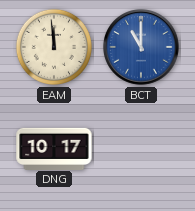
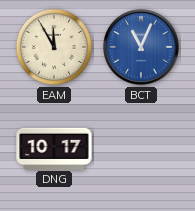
EAM: 11:59 -> 11:55
BCT: 11:00 -> 11:04
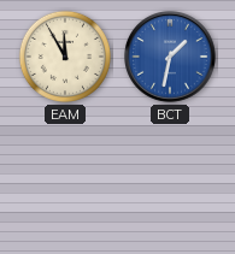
BCT: 11:04 -> 1:32
DNG: 10:17 -> none
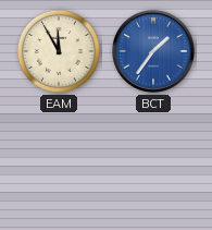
BCT: 1:32 -> 1:36
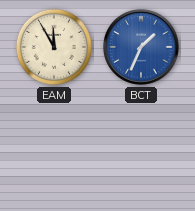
BCT: 1:36 -> 1:34
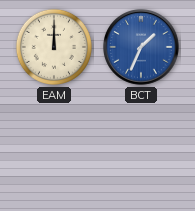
EAM: 11:55 -> 12:00
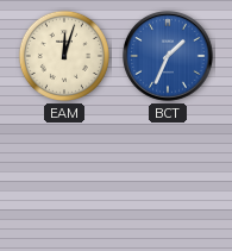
EAM: 12:00 -> 12:03
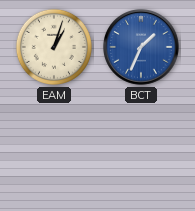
EAM: 12:03 -> 1:03
